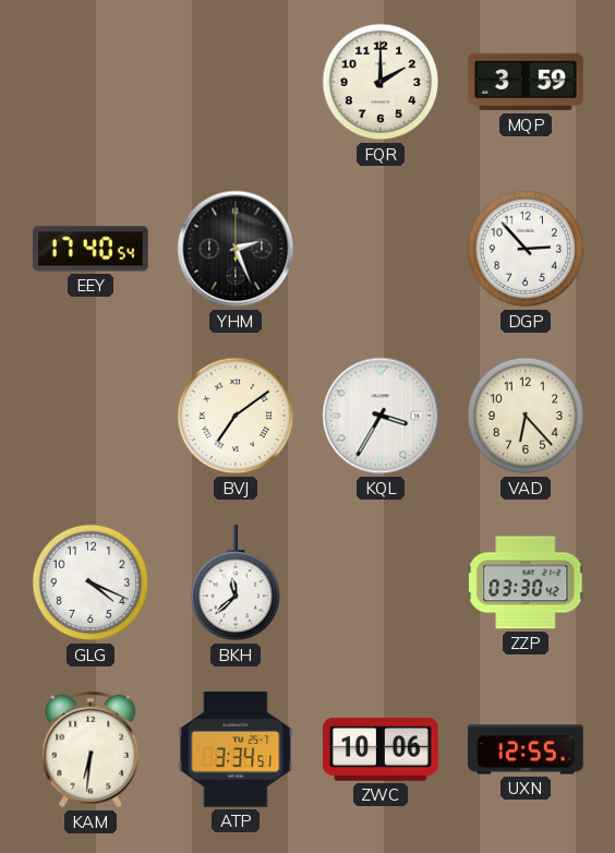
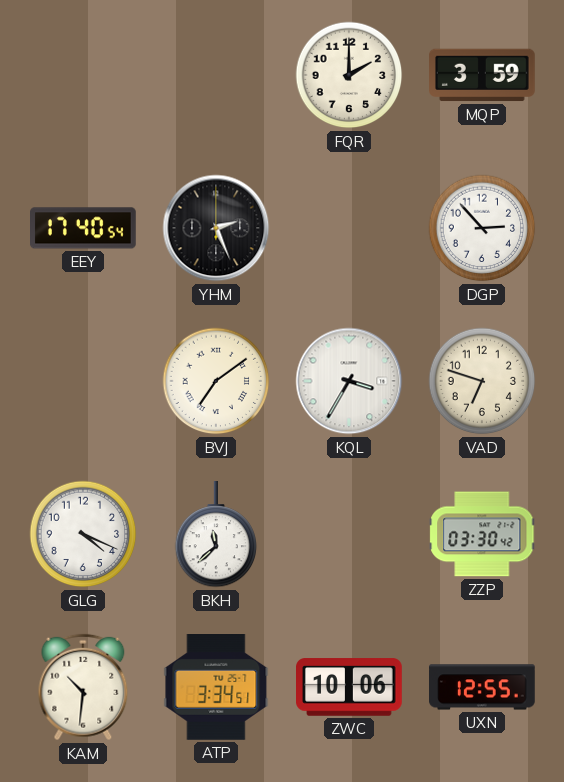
VAD: 6:23 -> 6:48
KAM: 6:31 -> 10:31
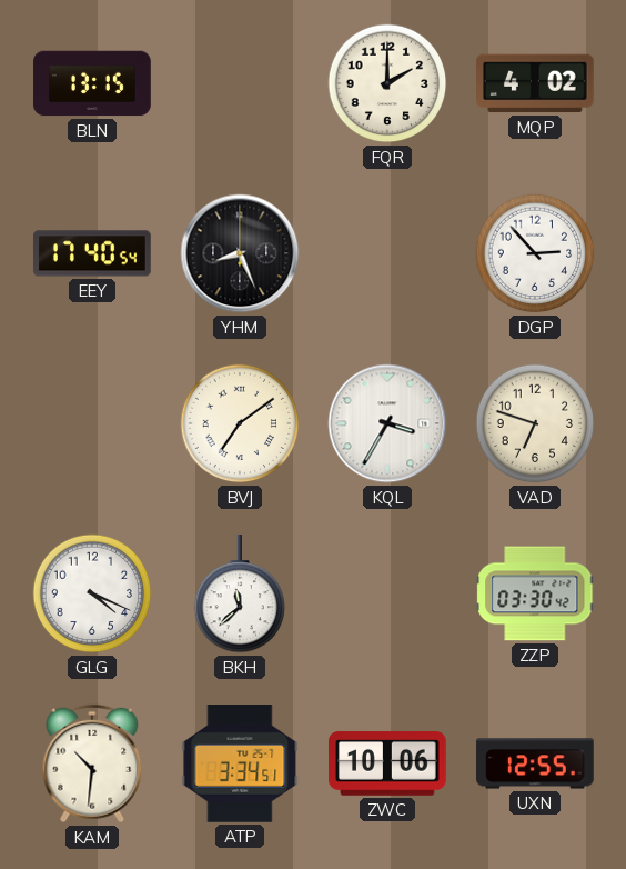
BLN: none -> 13:15
MQP: 3:59 -> 4:02
YHM: 2:26 -> 8:26
